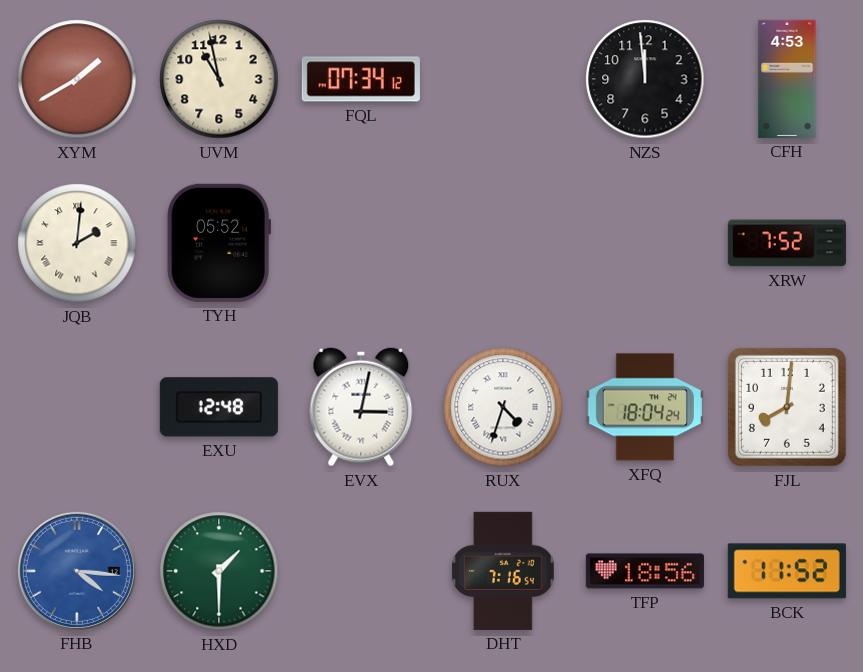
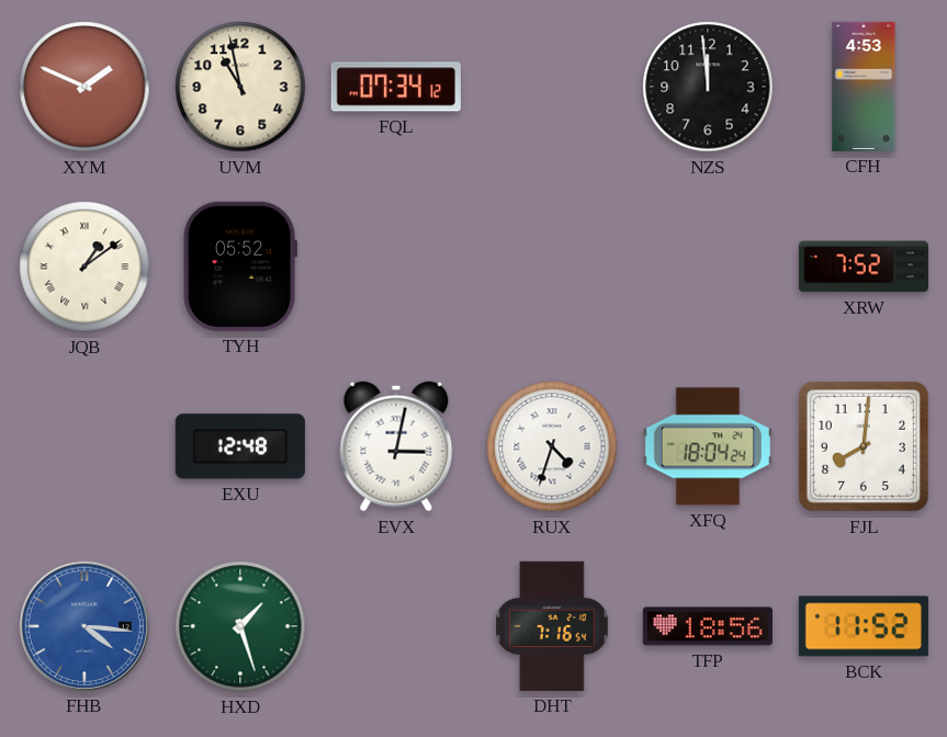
XYM: 1:40 -> 1:49
JQB: 2:01 -> 1:09
HXD: 1:30 -> 1:27
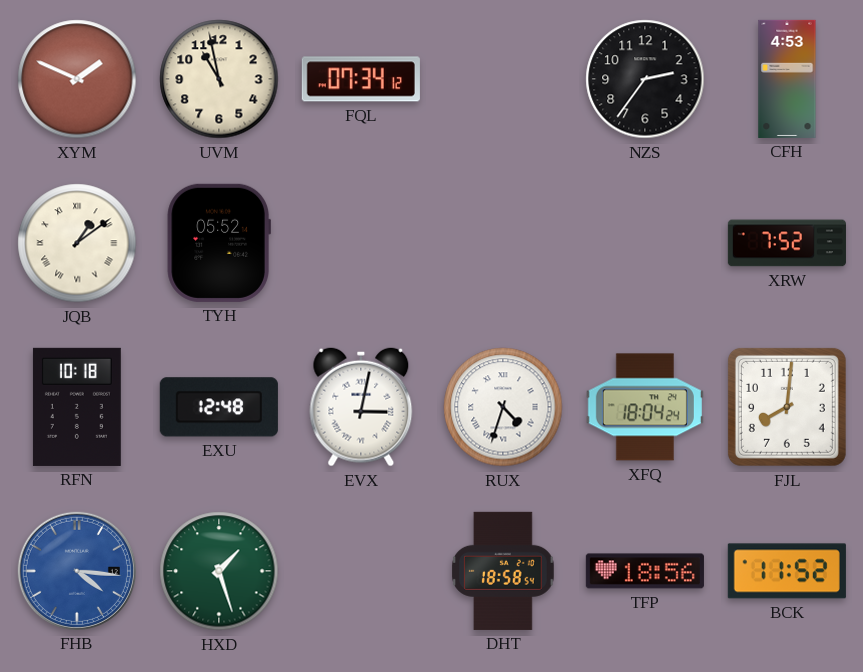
NZS: 11:59 -> 2:36
RFN: none -> 10:18
DHT: 7:16 -> 18:58
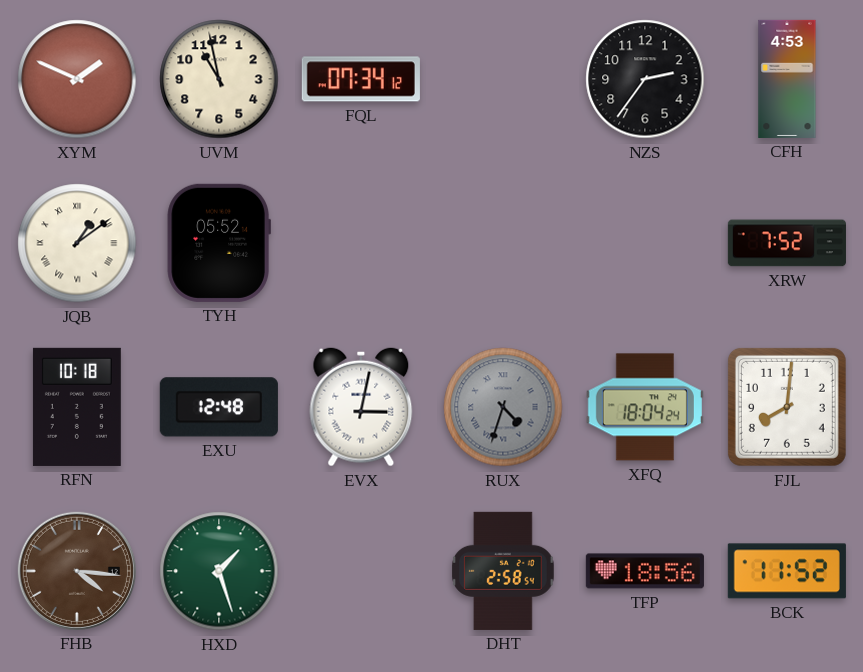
RUX dial: white -> grey
FHB dial: blue -> brown
DHT: 18:58 -> 2:58
